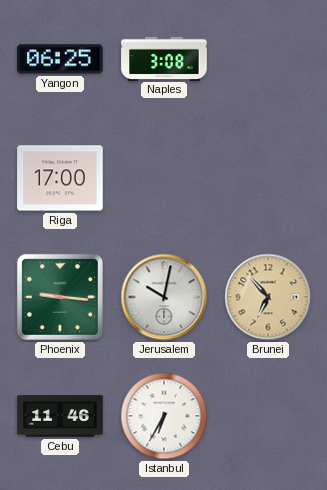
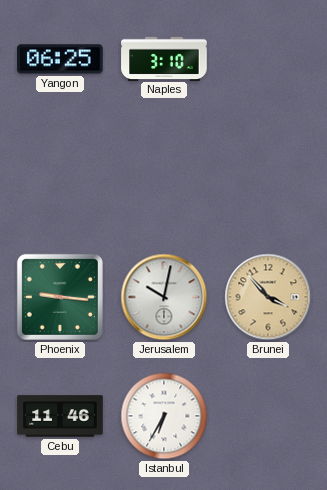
Naples: 3:08 -> 3:10
Riga: 17:00 -> none
Brunei: 6:53 -> 3:53
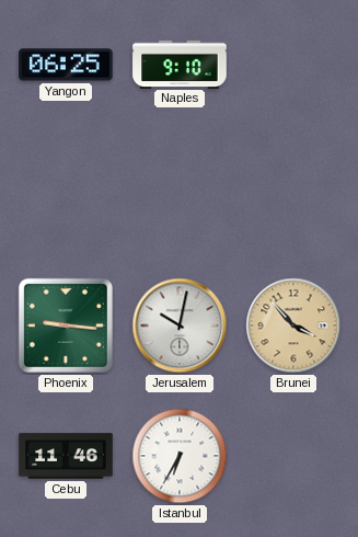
Naples: 3:10 -> 9:10
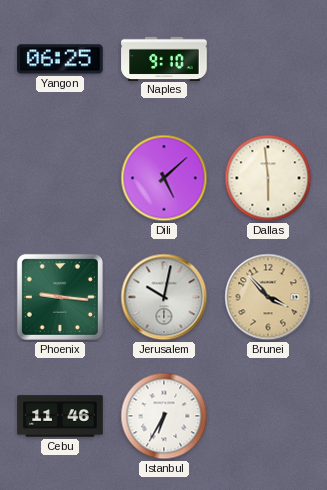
Dili: none -> 5:08
Dallas: none -> 5:59
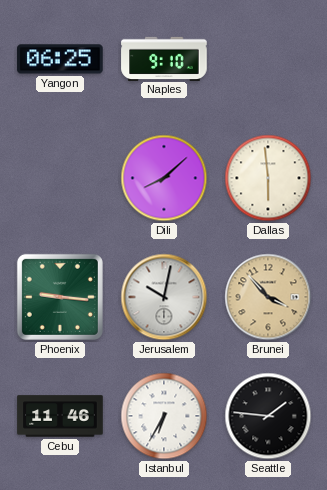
Dili: 5:08 -> 8:08
Seattle: none -> 1:46
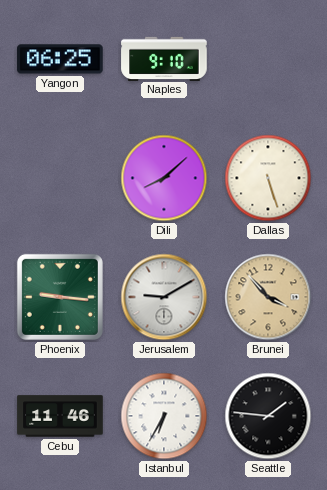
Dallas: 5:59 -> 5:27
Jerusalem: 10:02 -> 9:10
